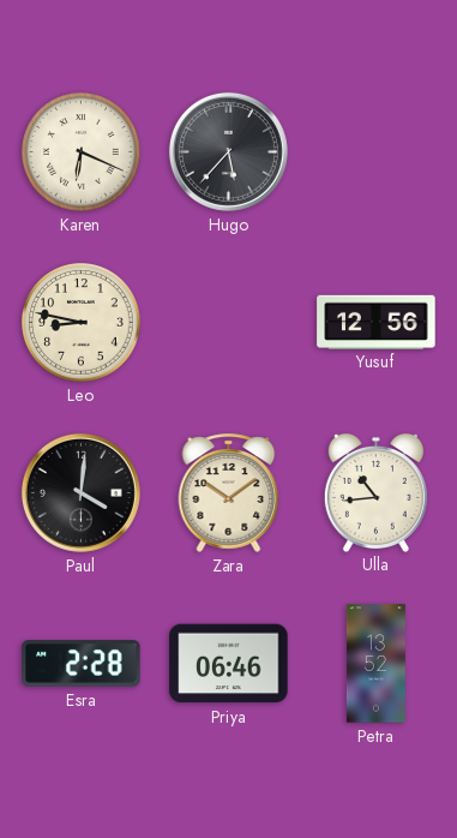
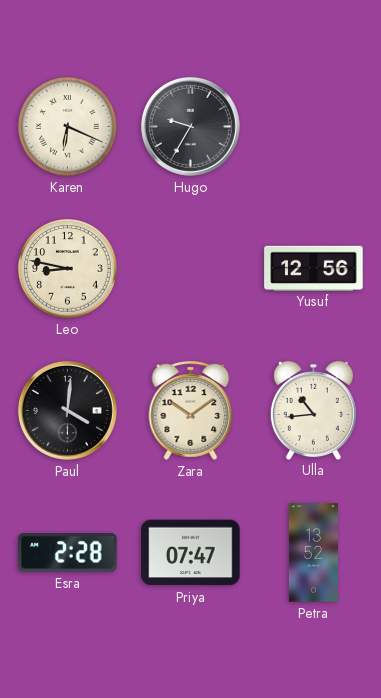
Hugo: 5:37 -> 9:35
Priya: 06:46 -> 07:47
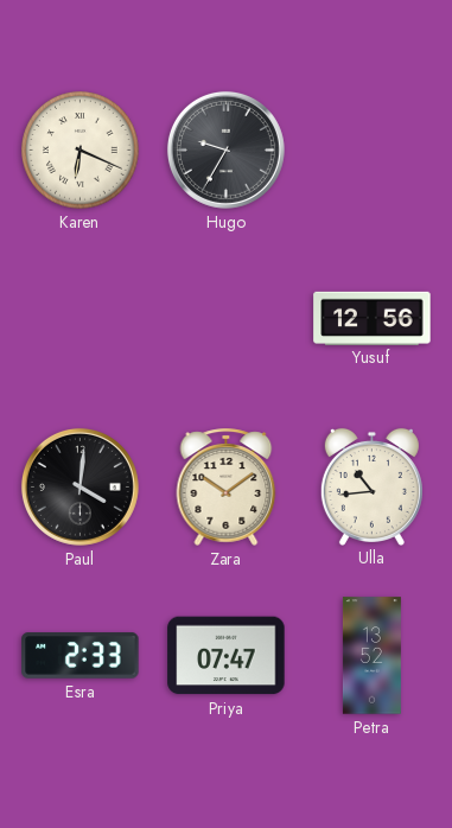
Leo: 8:47 -> none
Esra: 2:28 -> 2:33
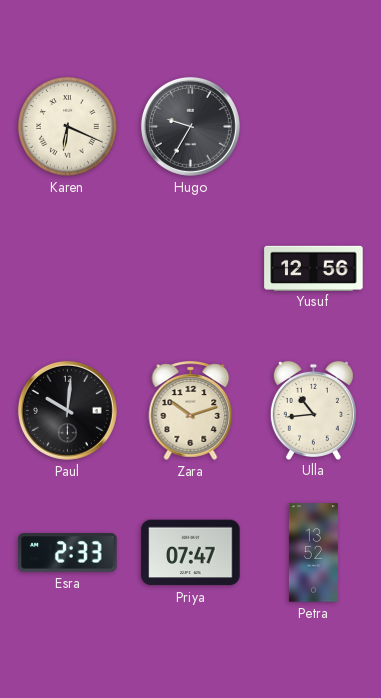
Paul: 4:01 -> 10:01
Zara: 10:09 -> 10:12
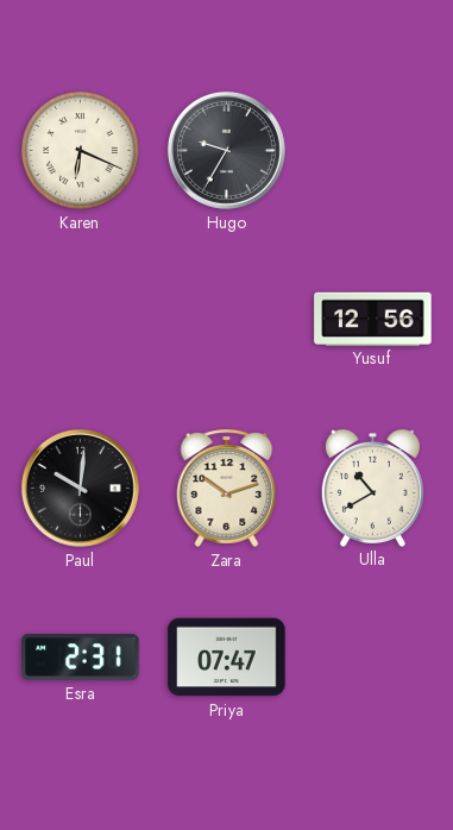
Ulla: 10:44 -> 10:40
Esra: 2:33 -> 2:31
Petra: 13:52 -> none
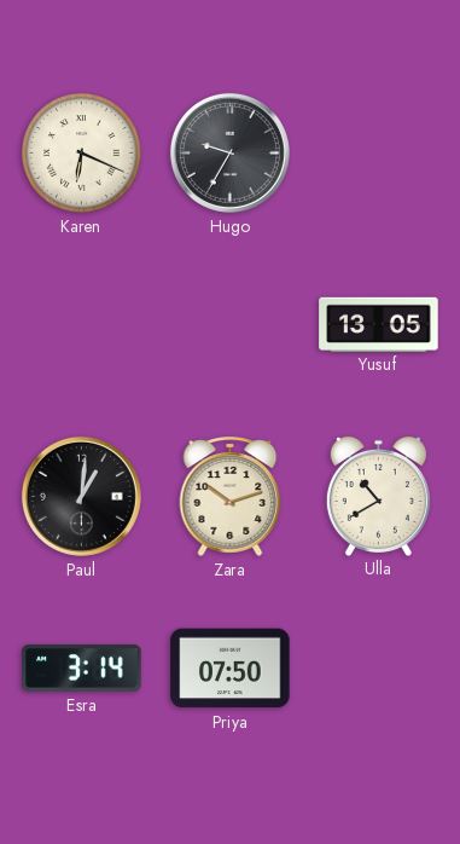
Yusuf: 12:56 -> 13:05
Paul: 10:01 -> 1:01
Esra: 2:31 -> 3:14
Priya: 07:47 -> 07:50
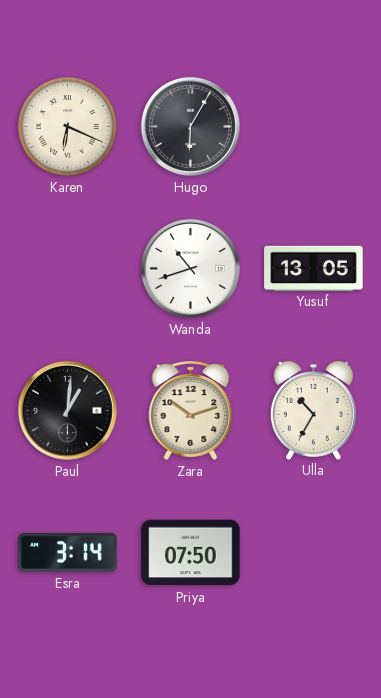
Hugo: 9:35 -> 6:05
Wanda: none -> 10:42
Ulla: 10:40 -> 10:35
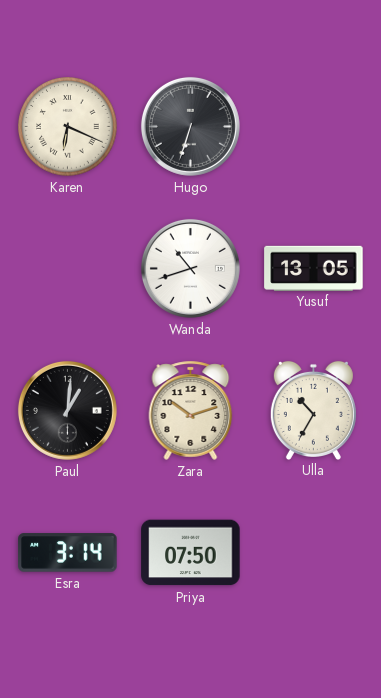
Hugo: 6:05 -> 6:33
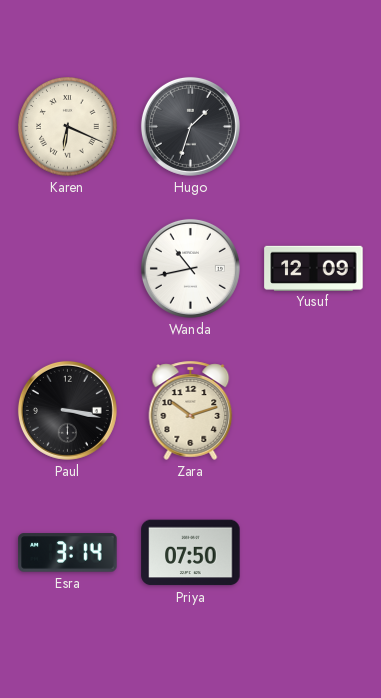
Hugo: 6:33 -> 1:33
Wanda: 10:42 -> 10:43
Yusuf: 13:05 -> 12:09
Paul: 1:01 -> 3:17
Ulla: 10:35 -> none
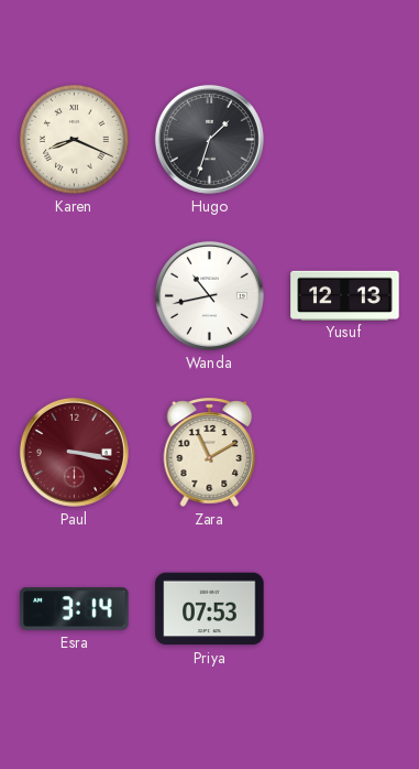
Karen: 6:19 -> 8:19
Yusuf: 12:09 -> 12:13
Paul dial: black -> burgundy
Zara: 10:12 -> 11:10
Priya: 07:50 -> 07:53
